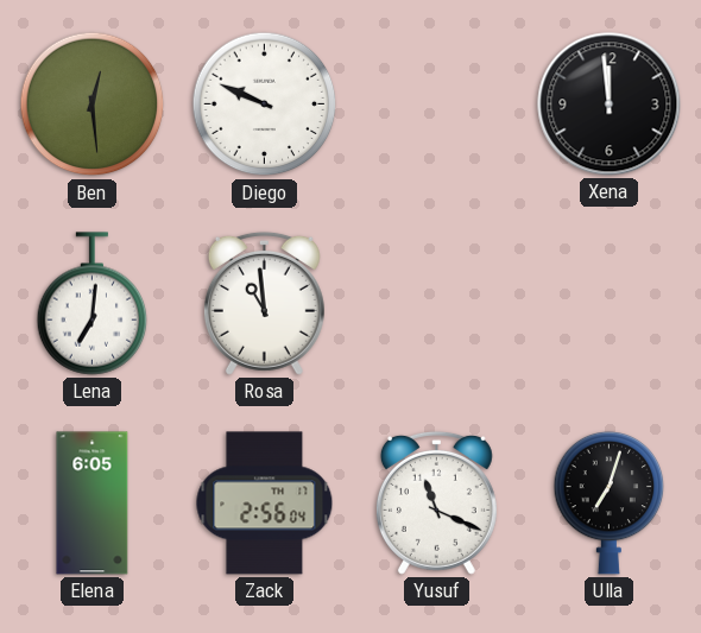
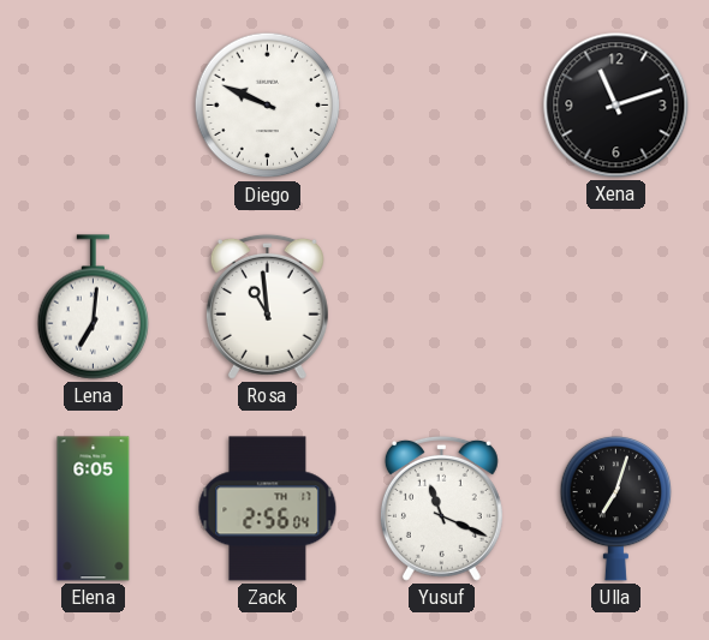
Ben: 12:29 -> none
Xena: 11:59 -> 11:12
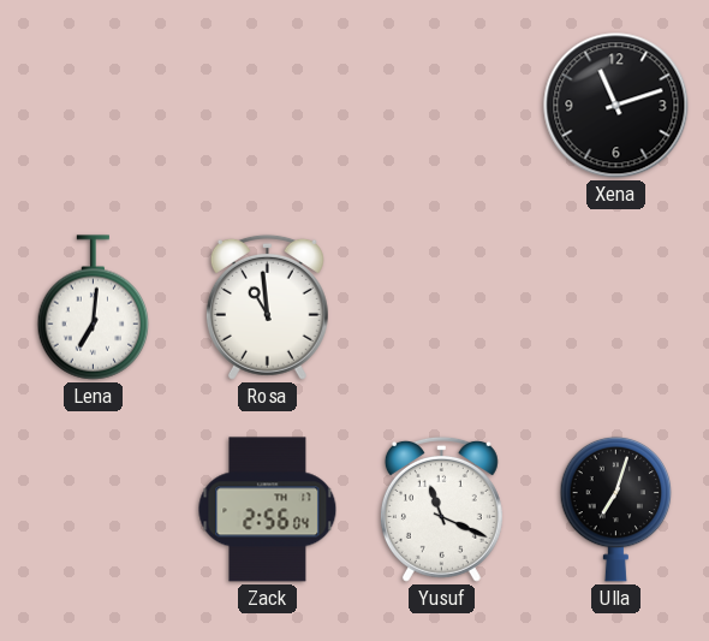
Diego: 9:49 -> none
Elena: 6:05 -> none
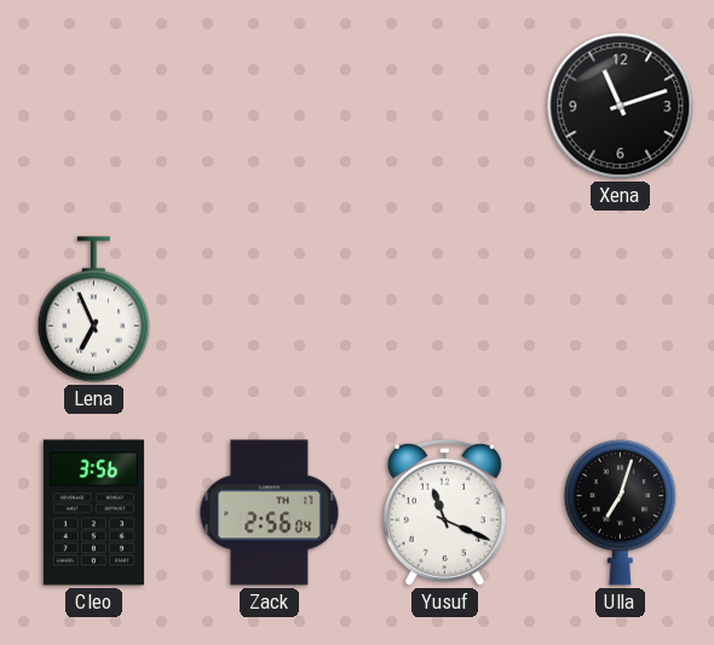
Lena: 7:01 -> 6:56
Rosa: 10:59 -> none
Cleo: none -> 3:56
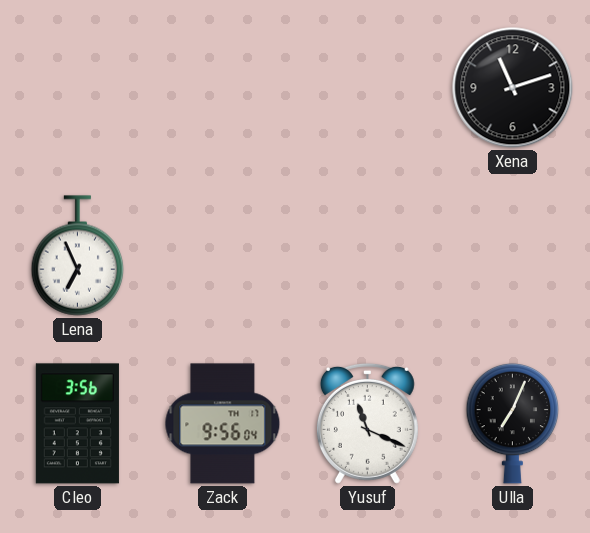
Zack: 2:56 -> 9:56
Ulla: 7:03 -> 7:04
